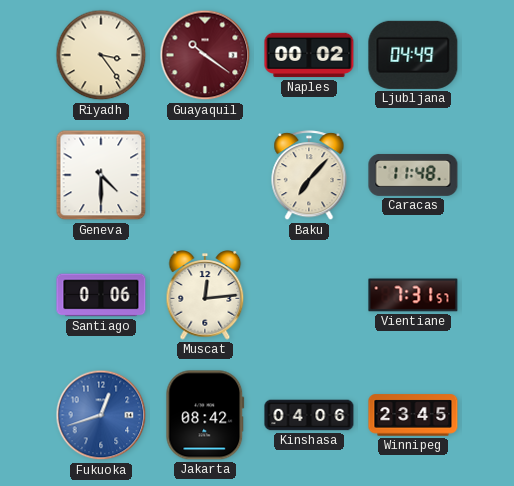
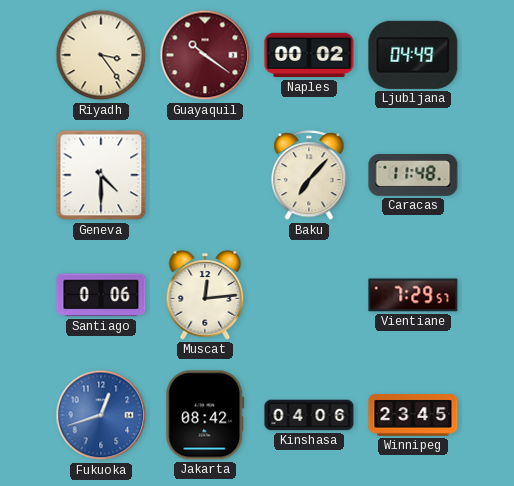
Vientiane: 7:31 -> 7:29
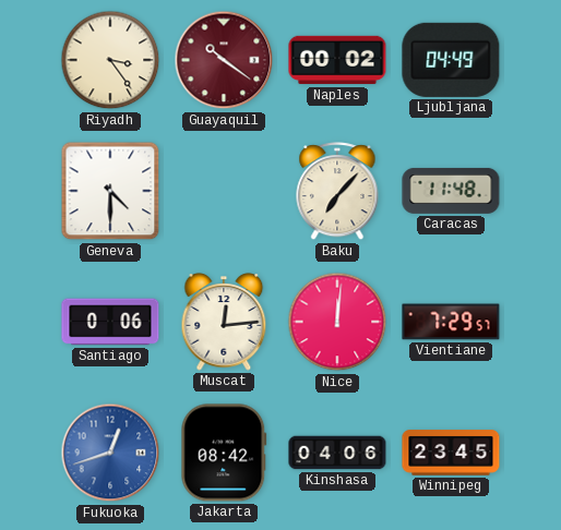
Nice: none -> 12:01
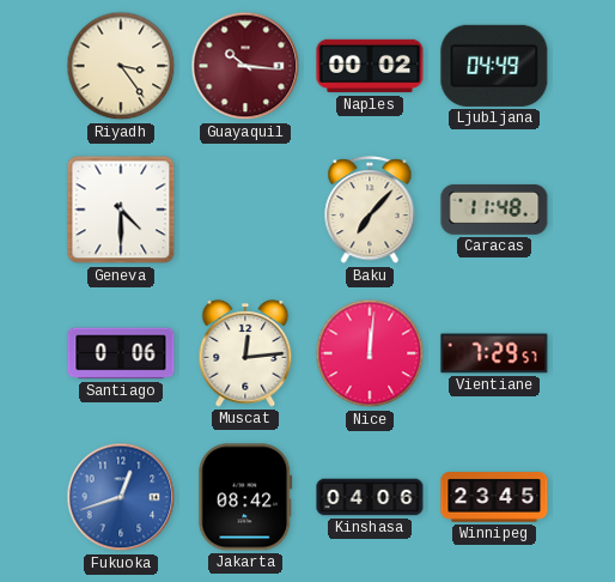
Guayaquil: 10:21 -> 10:16
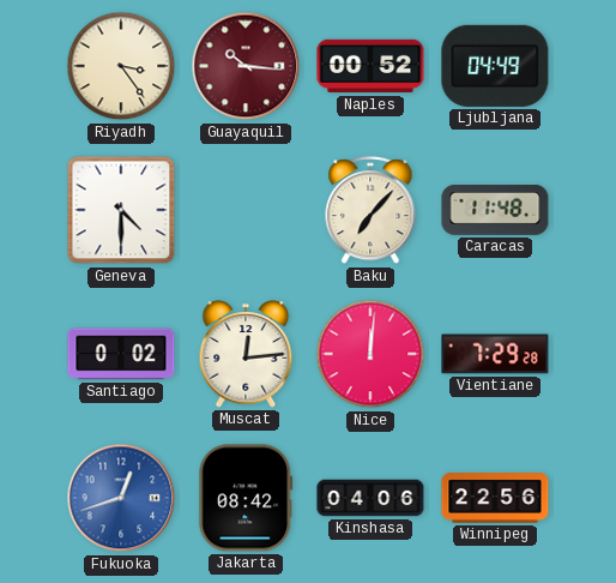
Naples: 00:02 -> 00:52
Santiago: 0:06 -> 0:02
Vientiane: 7:29:57 -> 7:29:28
Winnipeg: 23:45 -> 22:56
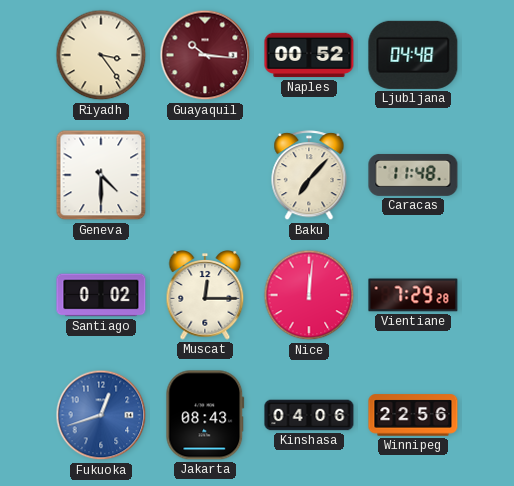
Ljubljana: 04:49 -> 04:48
Muscat: 12:14 -> 12:15
Jakarta: 08:42 -> 08:43
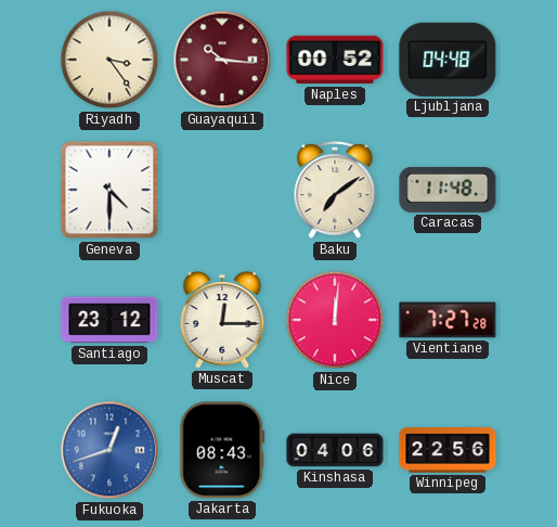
Baku: 7:07 -> 7:09
Santiago: 0:02 -> 23:12
Vientiane: 7:29 -> 7:27
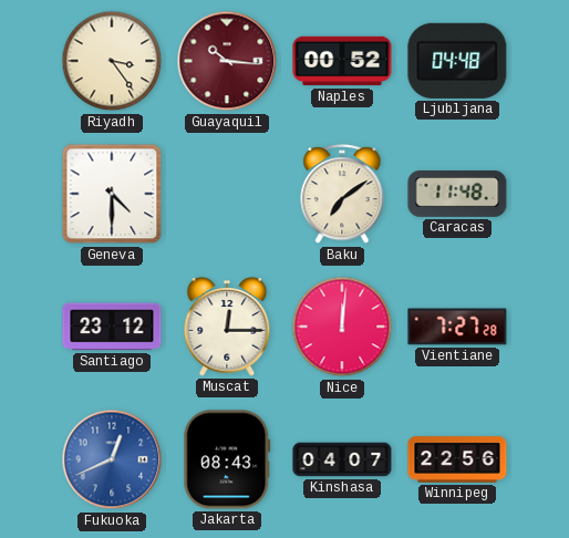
Fukuoka: 12:42 -> 12:41
Kinshasa: 04:06 -> 04:07
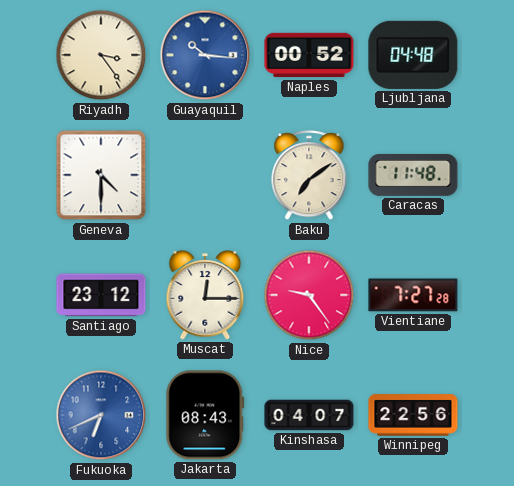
Guayaquil dial: burgundy -> blue
Nice: 12:01 -> 9:24
Fukuoka: 12:41 -> 6:41
